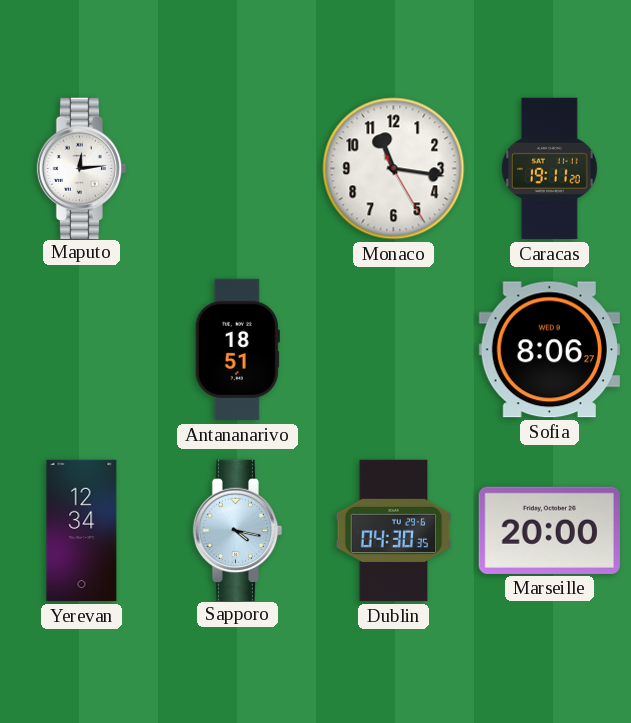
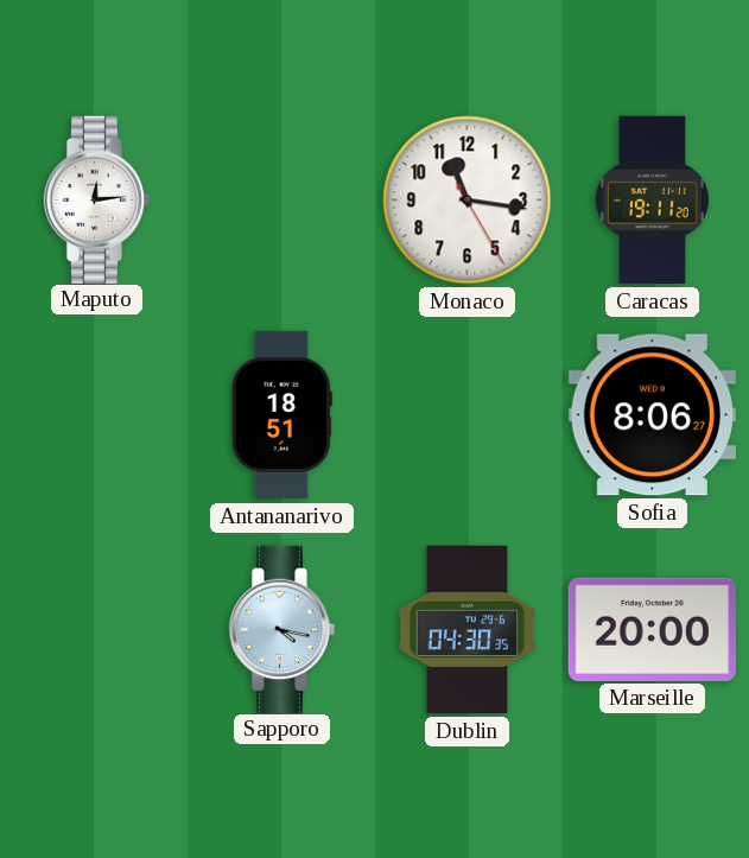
Yerevan: 12:34 -> none
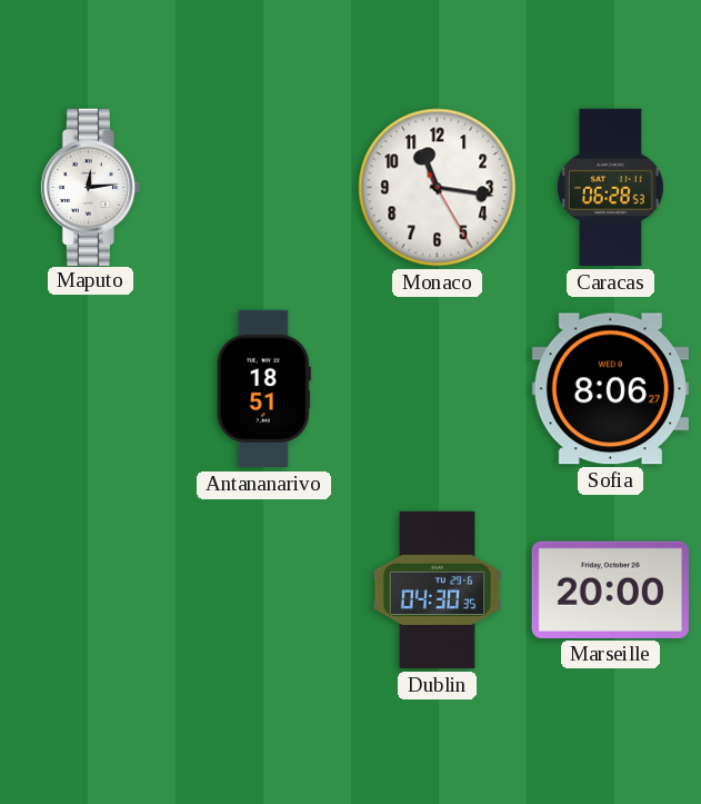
Caracas: 19:11 -> 06:28
Sapporo: 4:17 -> none
